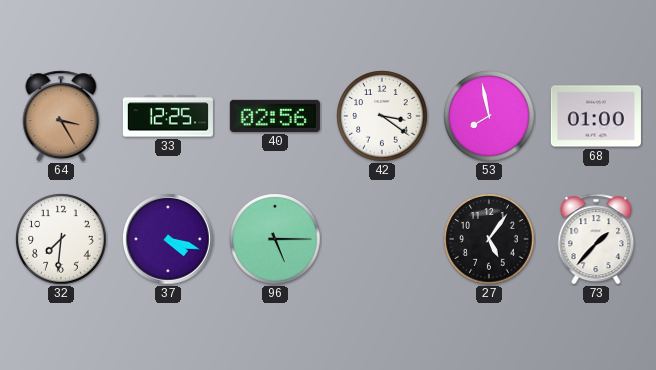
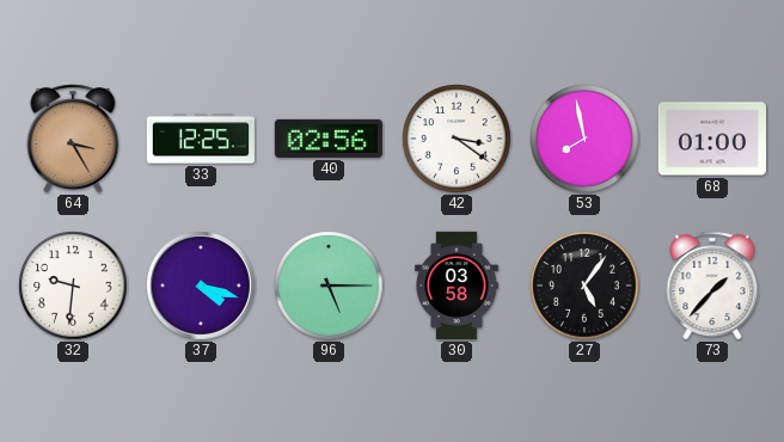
32: 7:31 -> 9:31
30: none -> 03:58
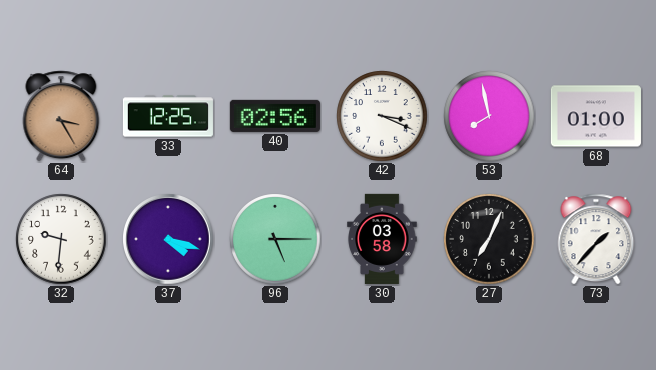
42: 3:21 -> 3:19
27: 5:06 -> 7:04
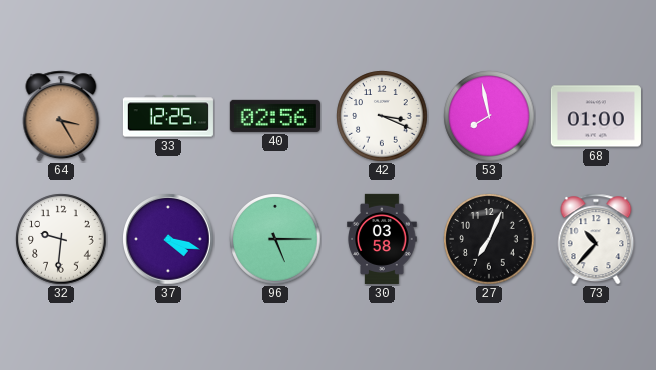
73: 1:37 -> 10:37
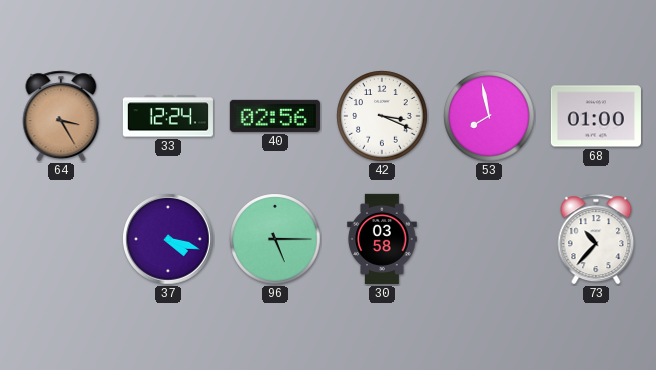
33: 12:25 -> 12:24
32: 9:31 -> none
27: 7:04 -> none
